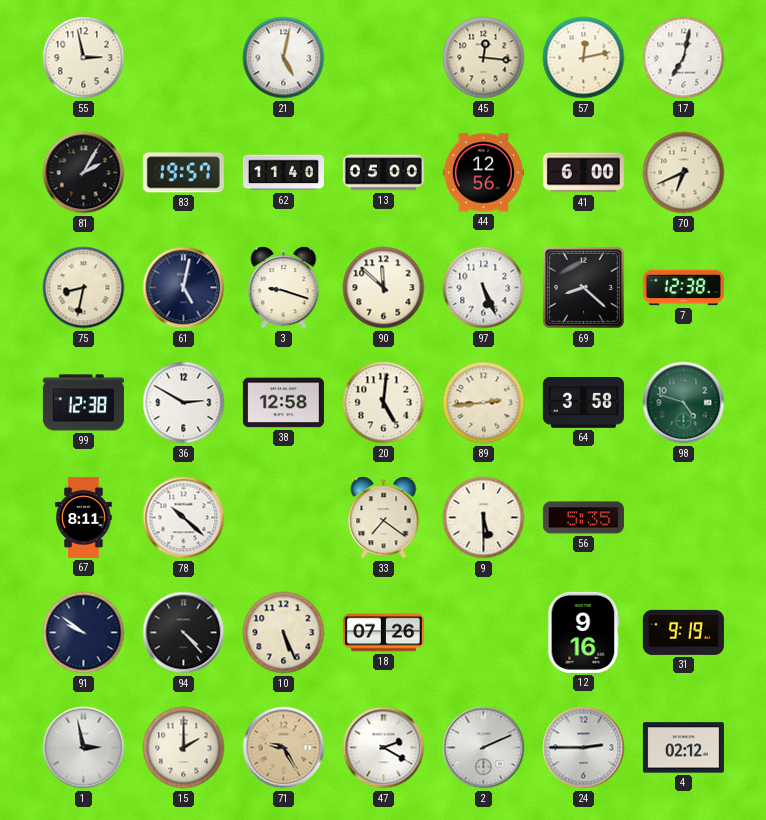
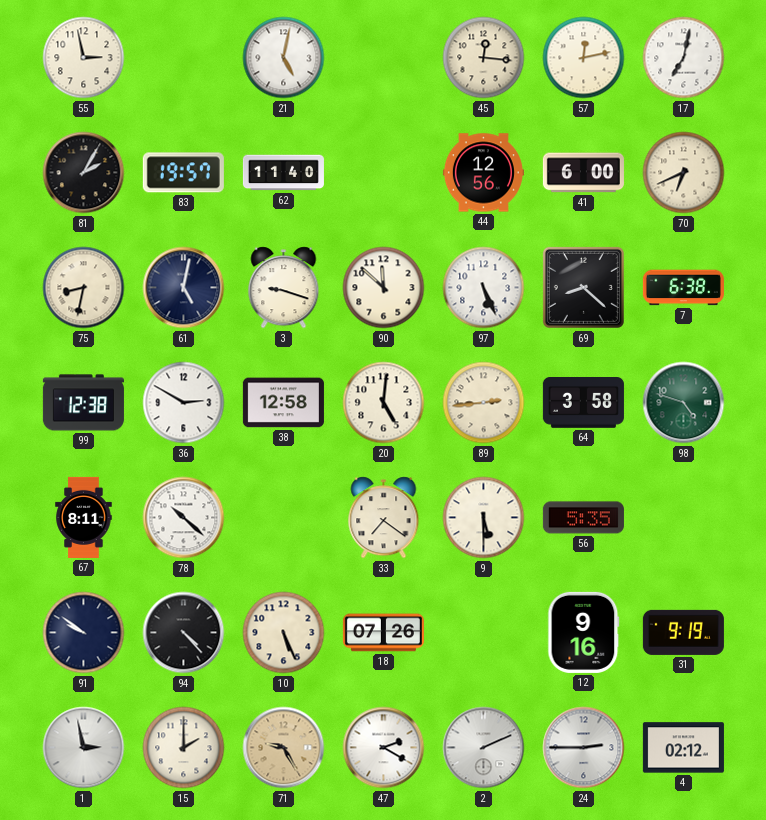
13: 05:00 -> none
7: 12:38 -> 6:38
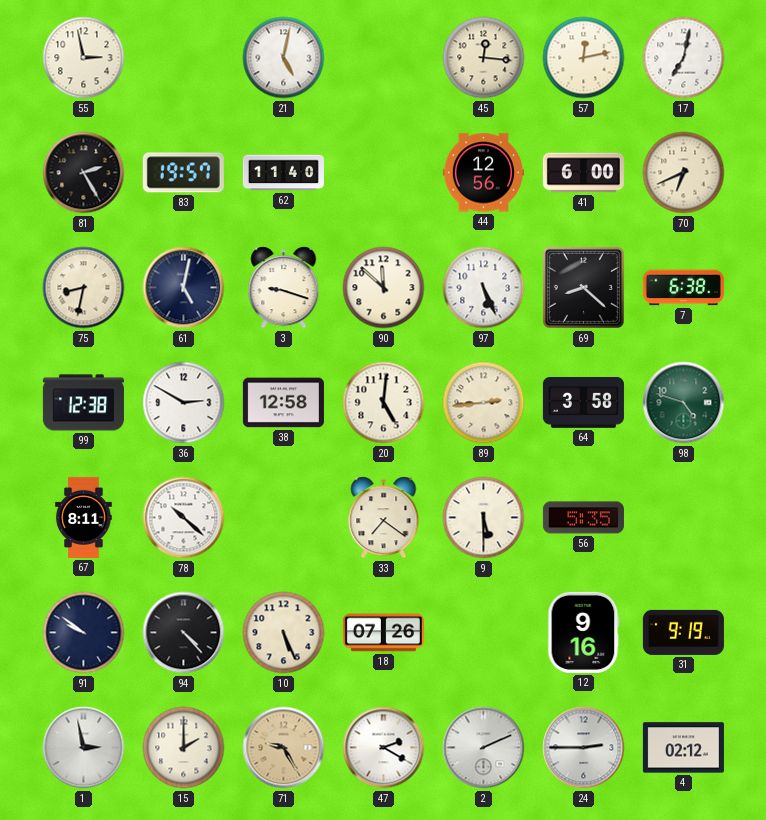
81: 2:05 -> 2:25
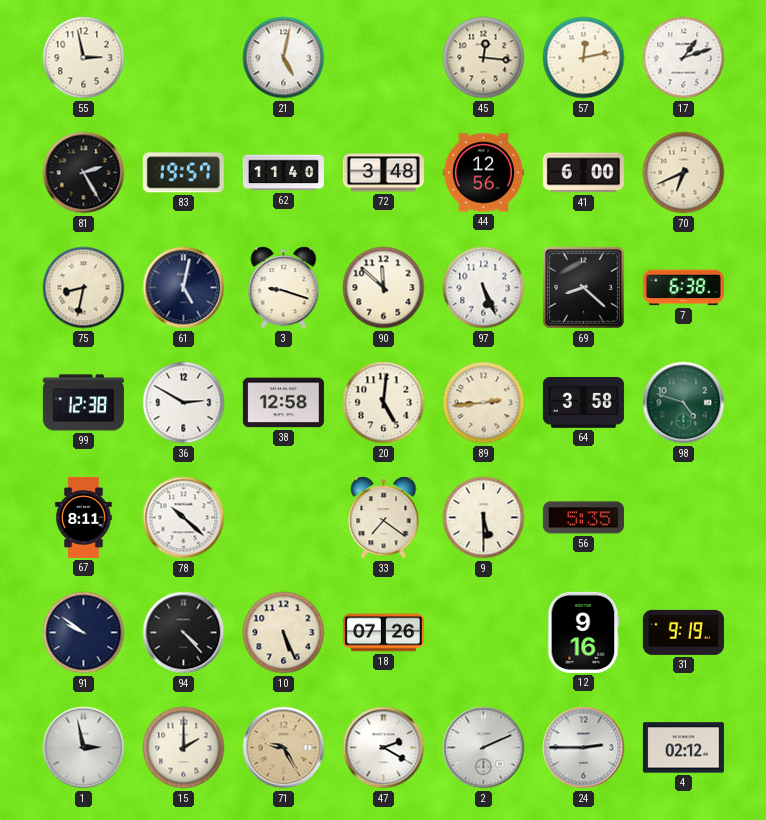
17: 7:02 -> 1:12
72: none -> 3:48
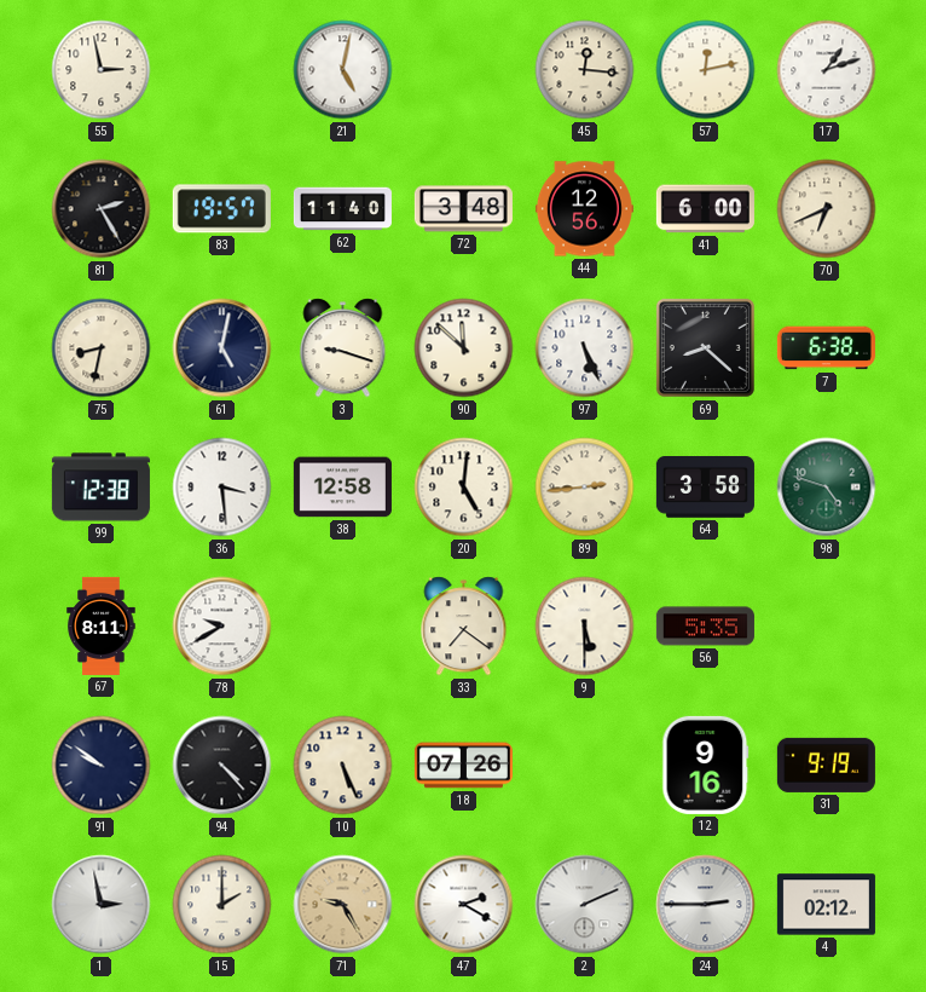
36: 2:50 -> 3:29
78: 10:22 -> 9:40
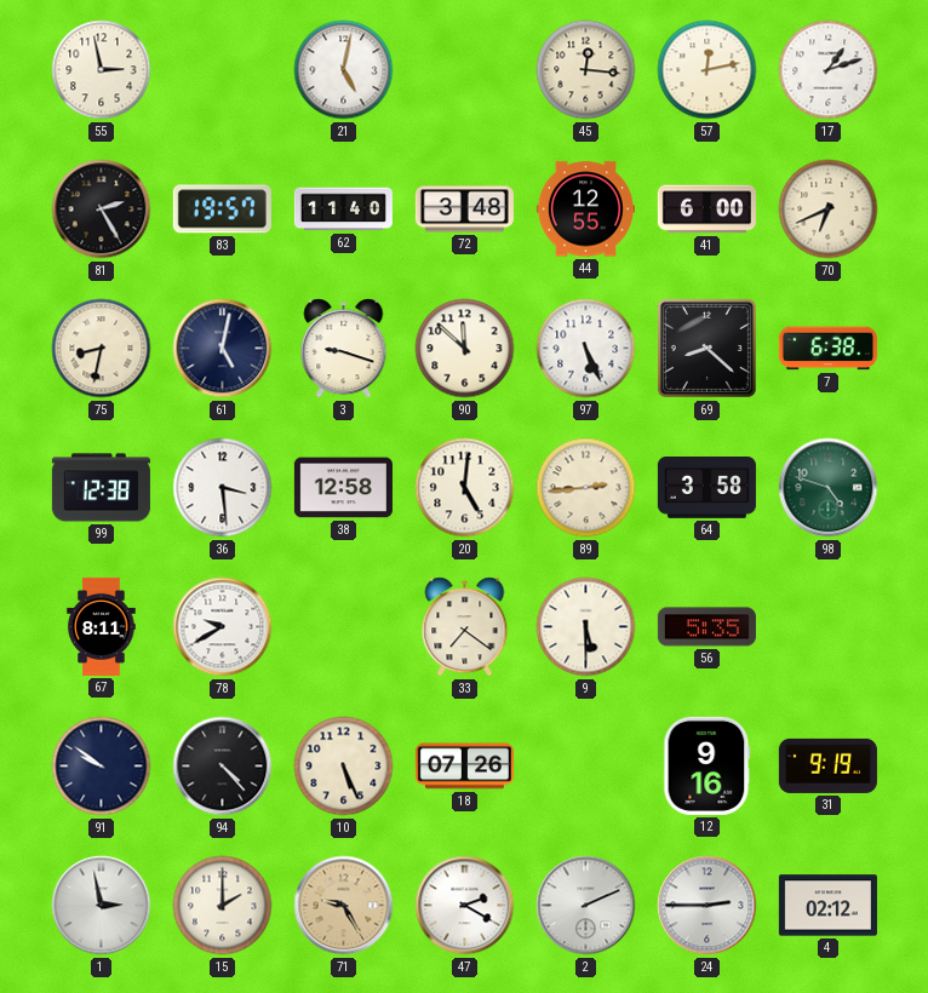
44: 12:56 -> 12:55
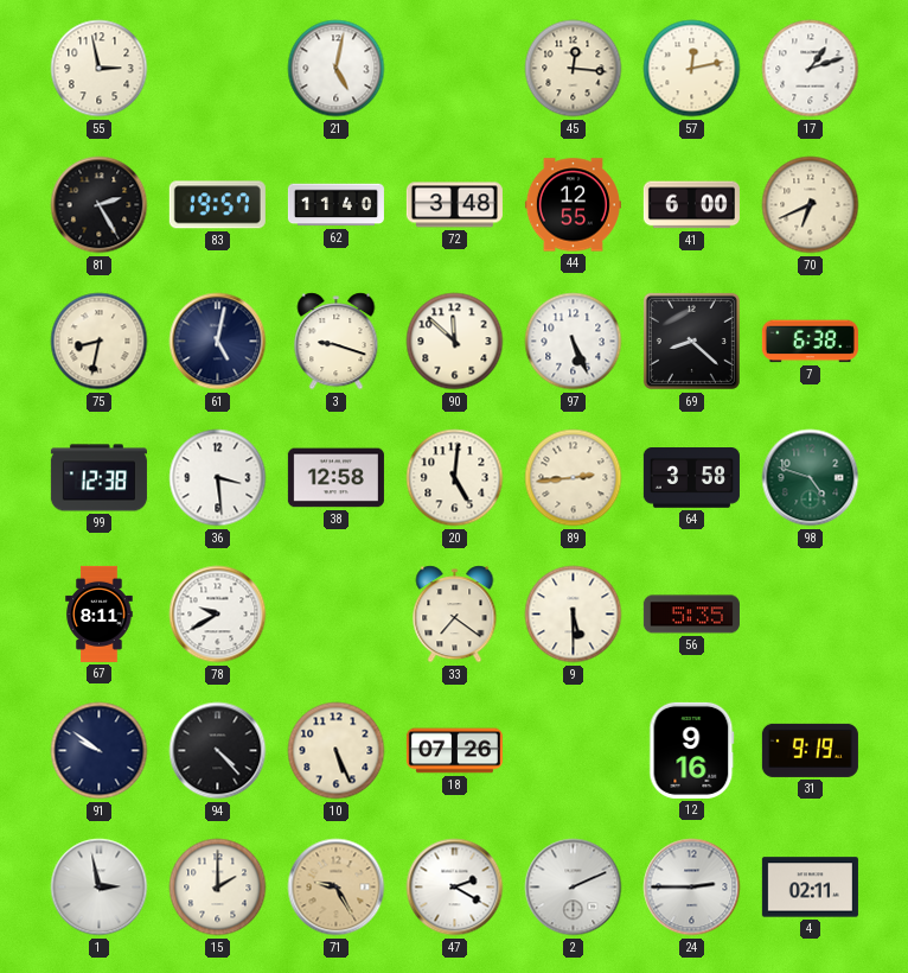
4: 02:12 -> 02:11
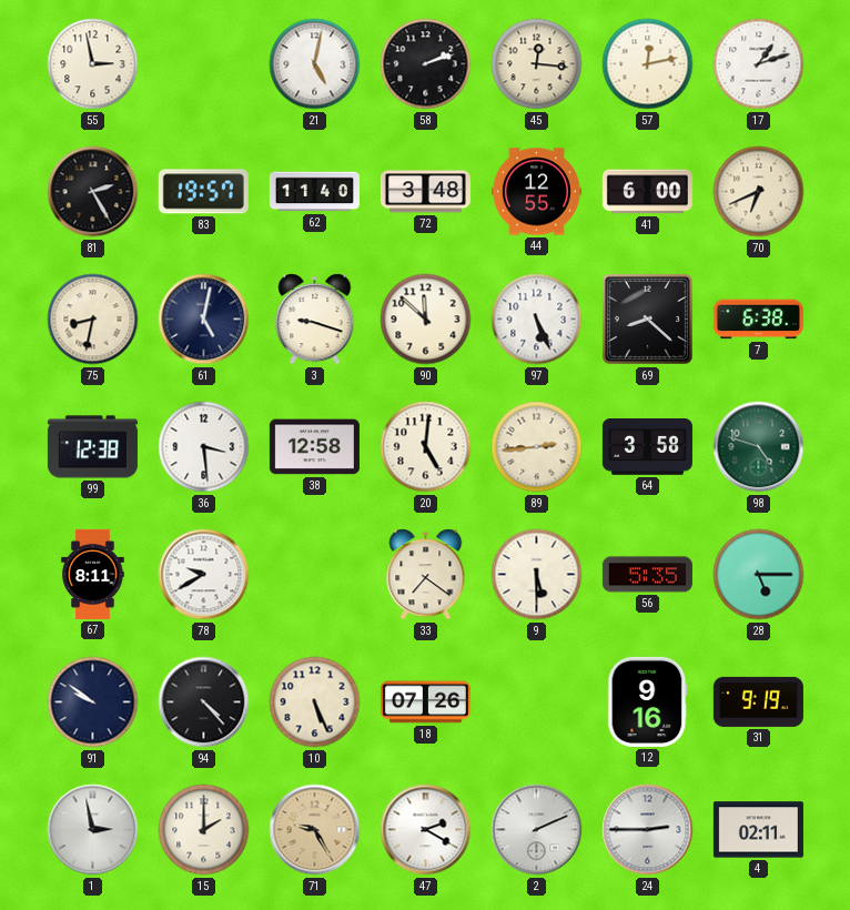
58: none -> 2:12
28: none -> 5:15
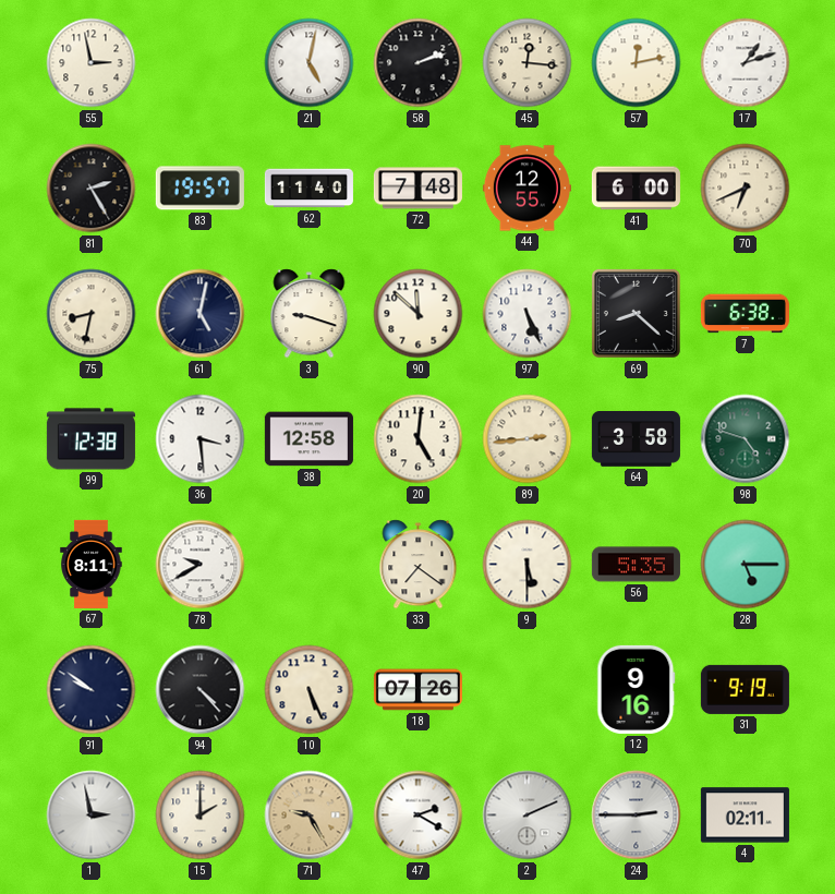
72: 3:48 -> 7:48
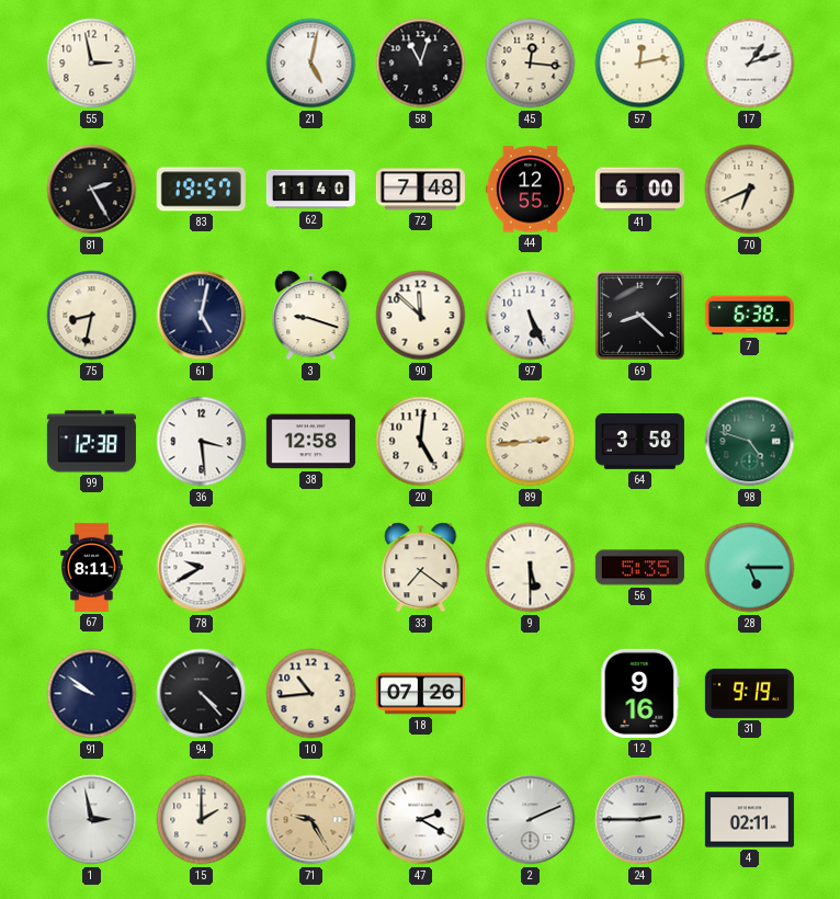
58: 2:12 -> 11:03
10: 5:26 -> 10:44
